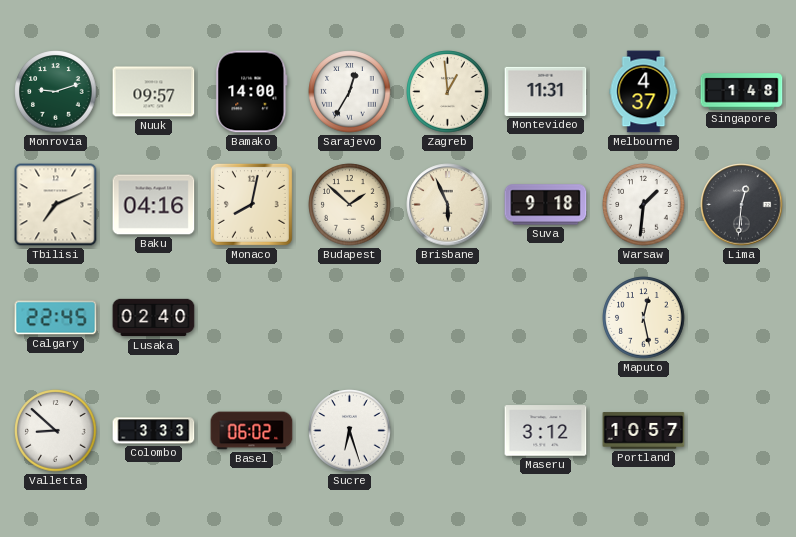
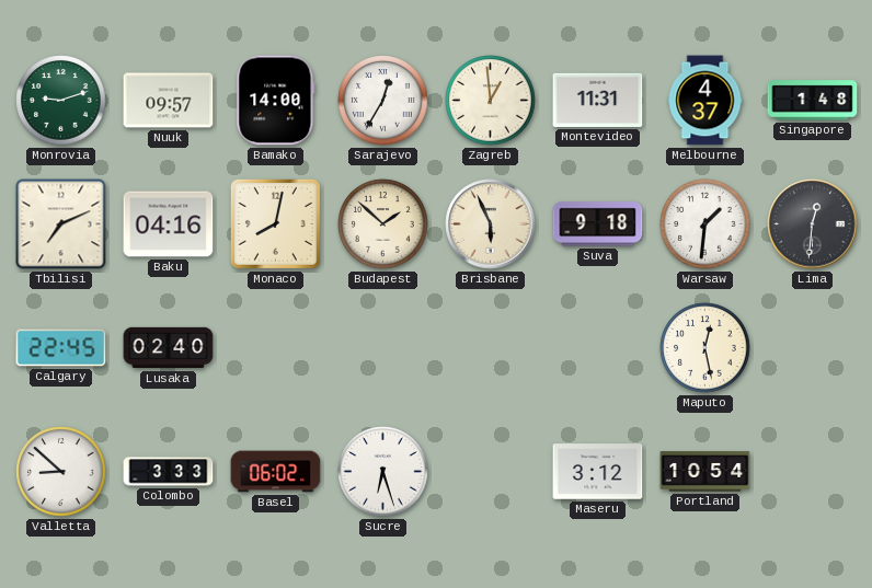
Portland: 10:57 -> 10:54
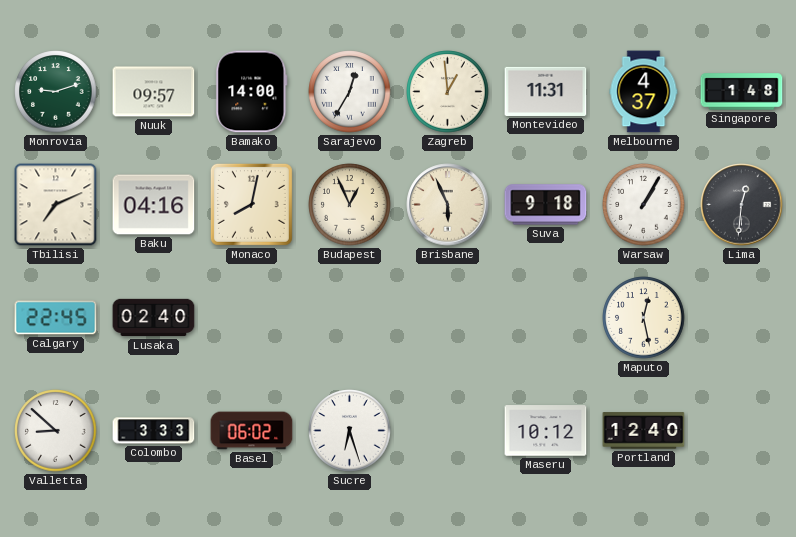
Budapest: 1:52 -> 12:56
Warsaw: 1:31 -> 1:05
Maseru: 3:12 -> 10:12
Portland: 10:54 -> 12:40
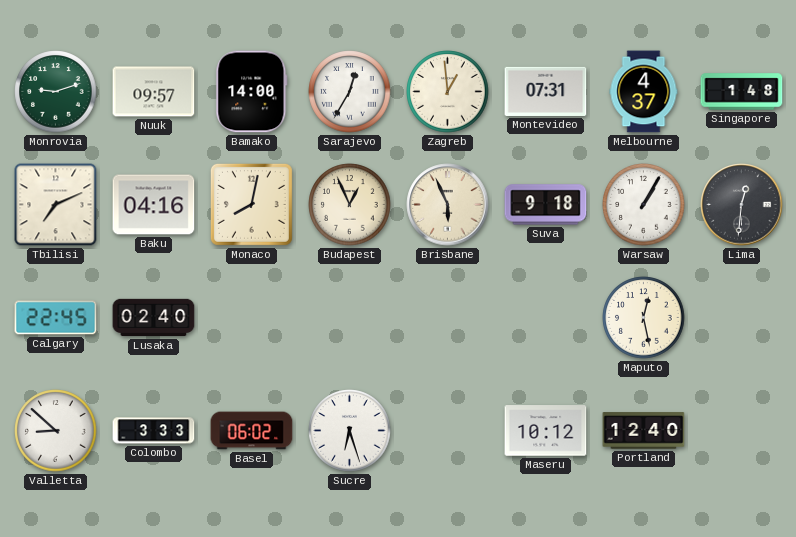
Montevideo: 11:31 -> 07:31
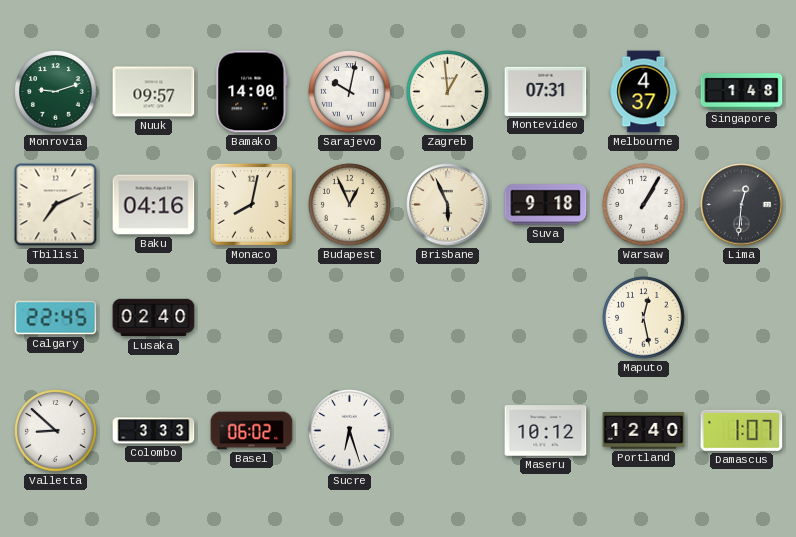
Sarajevo: 12:35 -> 10:02
Damascus: none -> 1:07
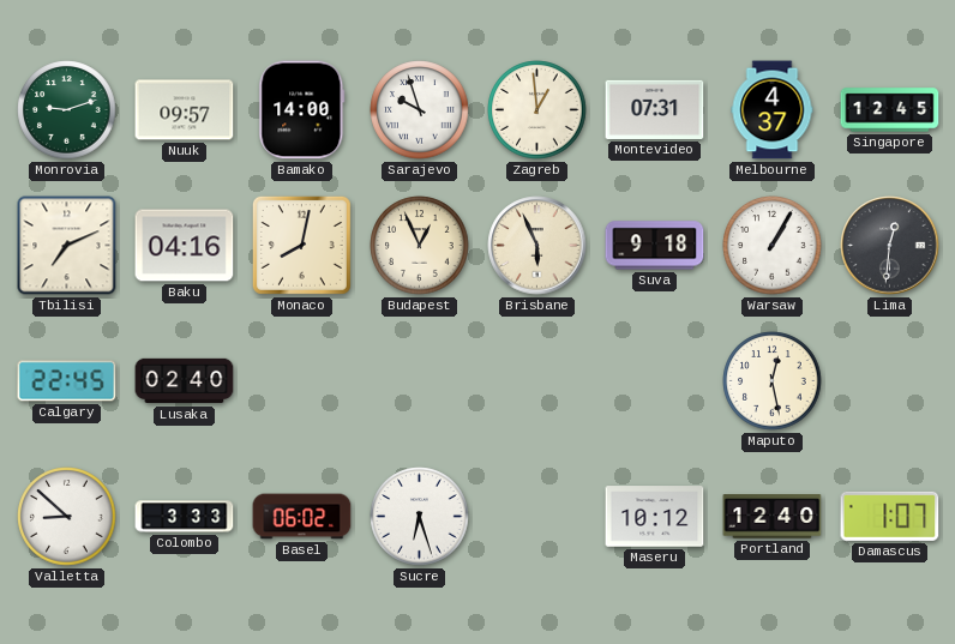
Sarajevo: 10:02 -> 9:57
Singapore: 1:48 -> 12:45
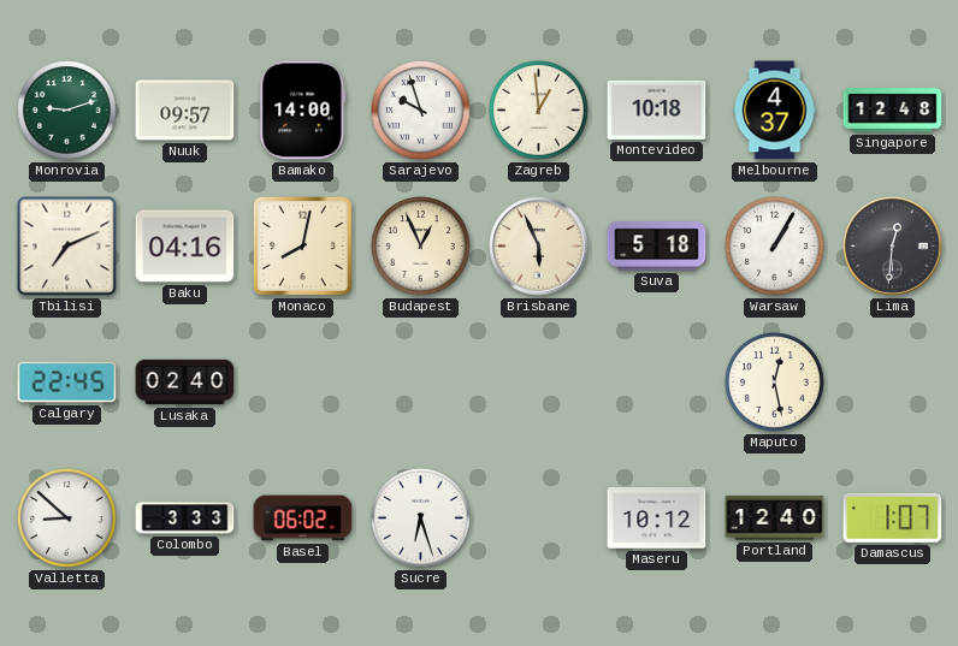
Montevideo: 07:31 -> 10:18
Singapore: 12:45 -> 12:48
Suva: 9:18 -> 5:18
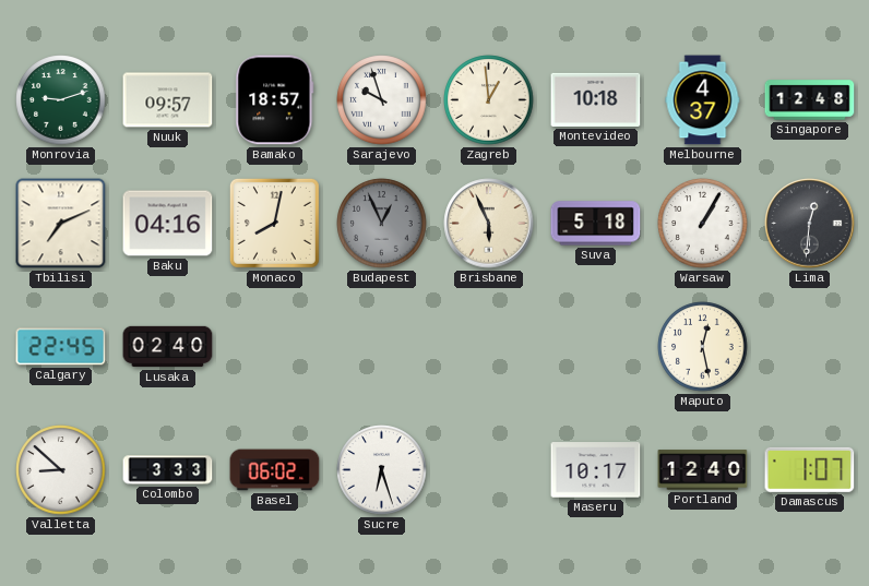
Bamako: 14:00 -> 18:57
Budapest dial: cream -> grey
Maseru: 10:12 -> 10:17
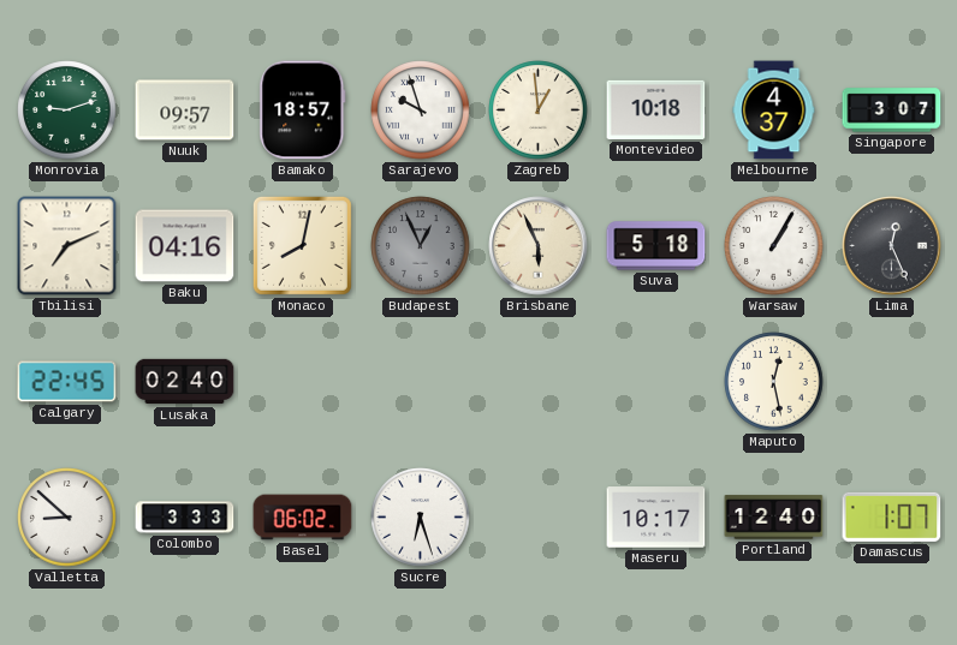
Singapore: 12:48 -> 3:07
Lima: 12:31 -> 12:26
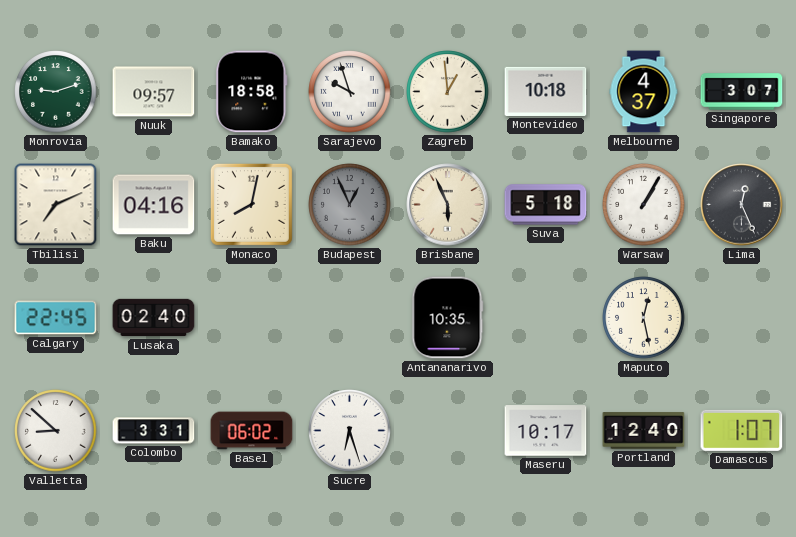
Bamako: 18:57 -> 18:58
Antananarivo: none -> 10:35
Colombo: 3:33 -> 3:31
